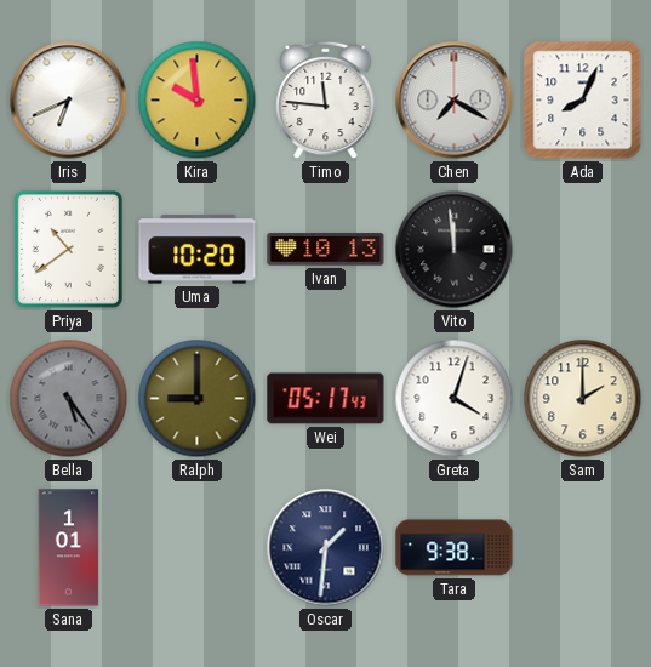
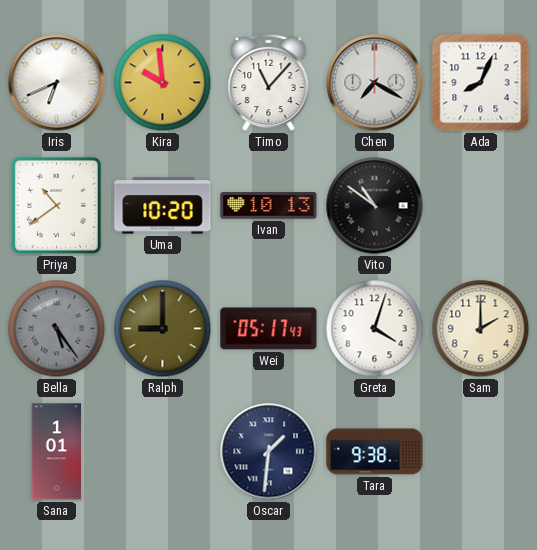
Timo: 11:46 -> 11:07
Vito: 11:59 -> 10:51
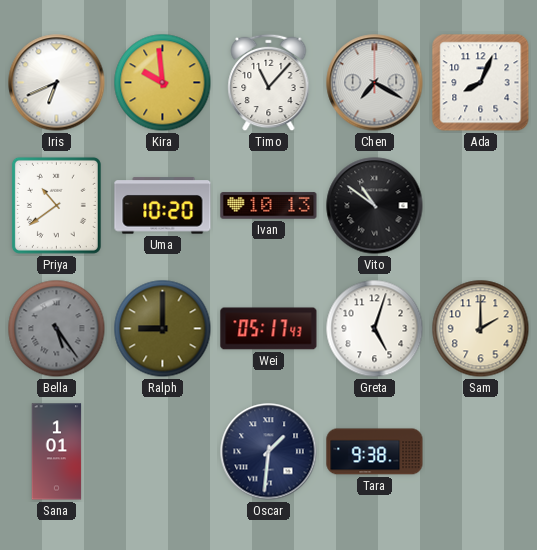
Greta: 4:03 -> 5:03
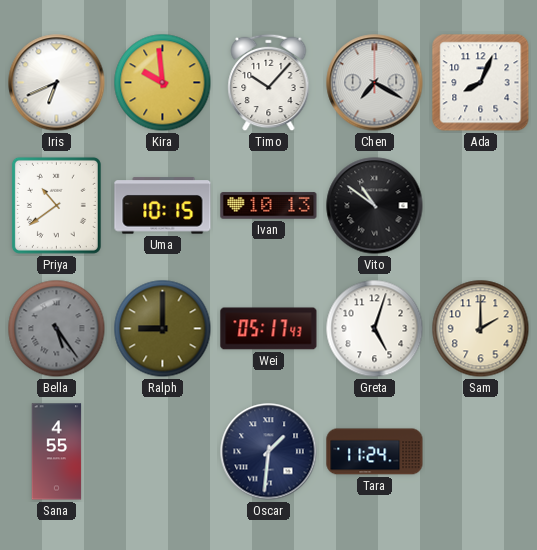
Timo: 11:07 -> 10:07
Uma: 10:20 -> 10:15
Sana: 1:01 -> 4:55
Tara: 9:38 -> 11:24
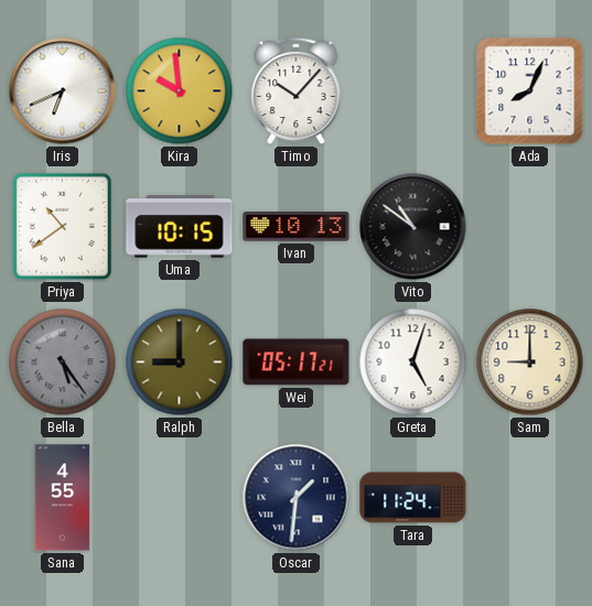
Chen: 7:20 -> none
Wei: 05:17:43 -> 05:17:21
Sam: 2:00 -> 9:00
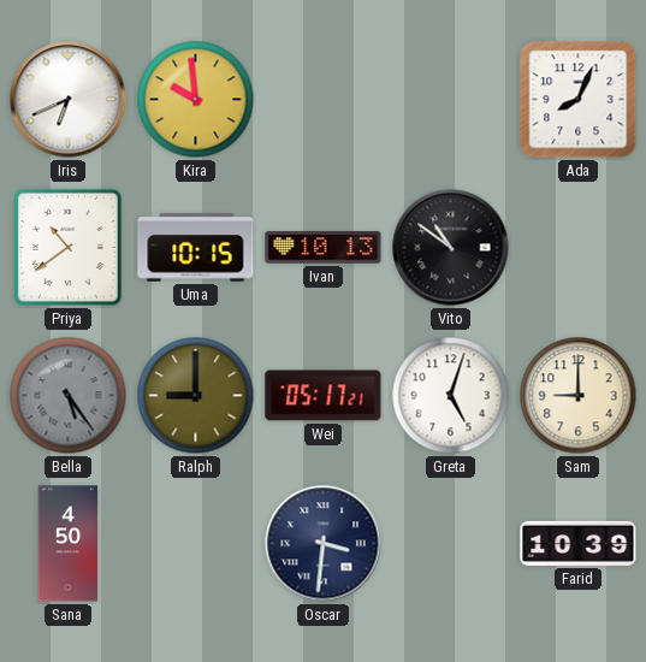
Timo: 10:07 -> none
Sana: 4:55 -> 4:50
Oscar: 1:31 -> 3:31
Tara: 11:24 -> none
Farid: none -> 10:39
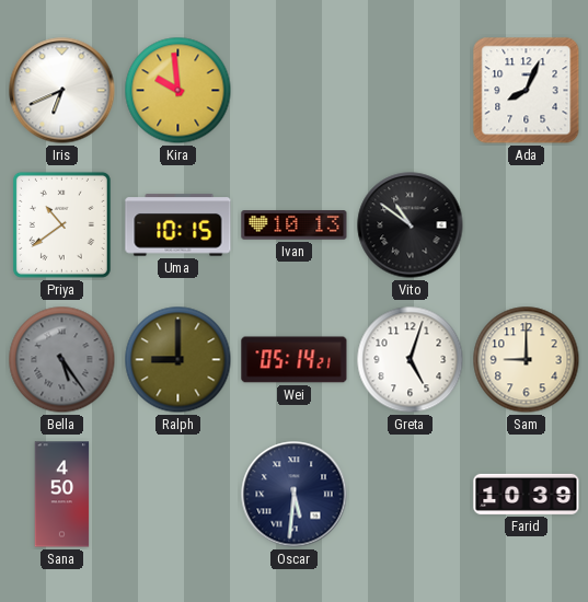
Wei: 05:17 -> 05:14
Oscar: 3:31 -> 5:31
